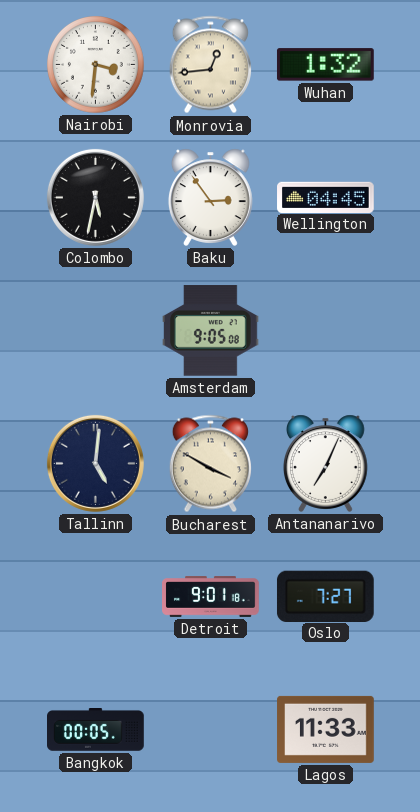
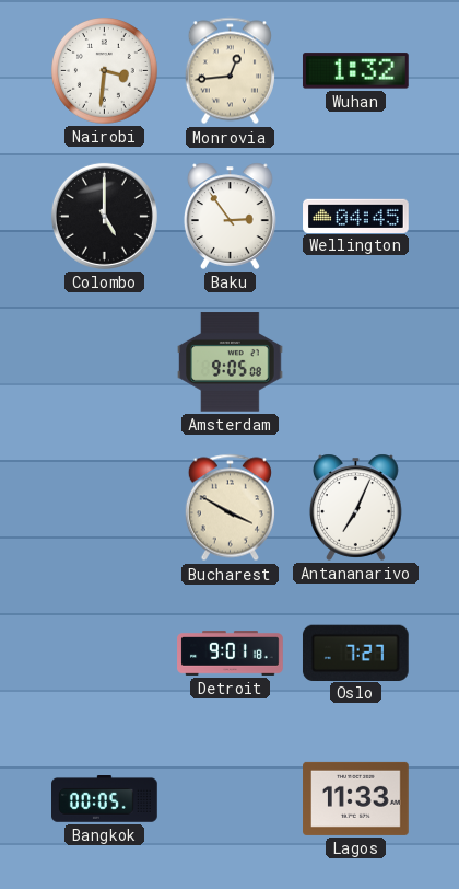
Colombo: 5:32 -> 5:00
Tallinn: 5:01 -> none
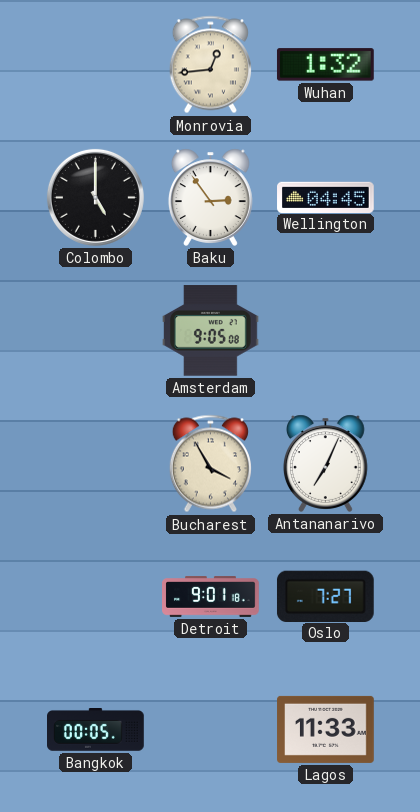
Nairobi: 3:31 -> none
Bucharest: 3:50 -> 3:55
